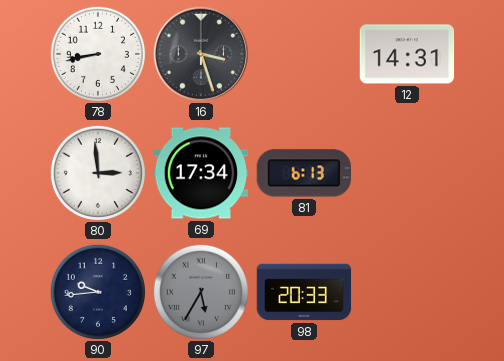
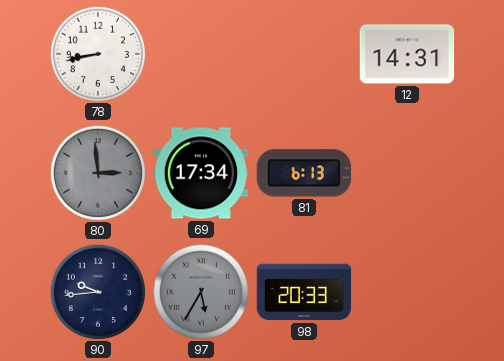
16: 3:27 -> none
80 dial: white -> grey
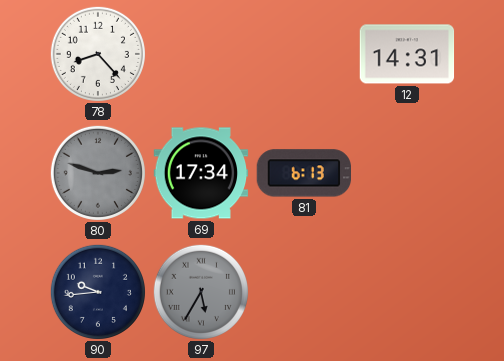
78: 8:43 -> 8:23
80: 2:59 -> 2:48
98: 20:33 -> none
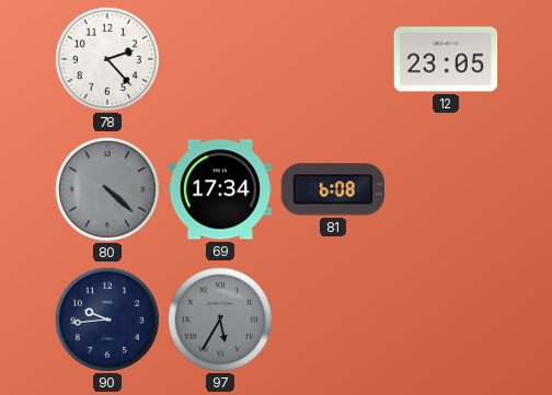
78: 8:23 -> 2:23
12: 14:31 -> 23:05
80: 2:48 -> 4:22
81: 6:13 -> 6:08
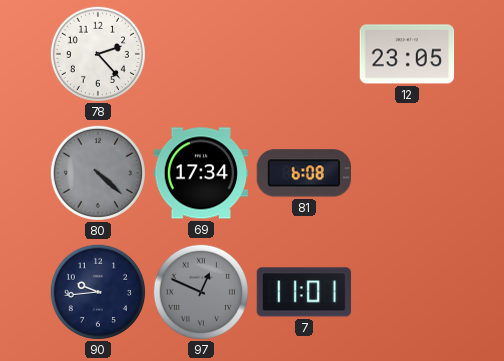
97: 5:35 -> 12:49
7: none -> 11:01
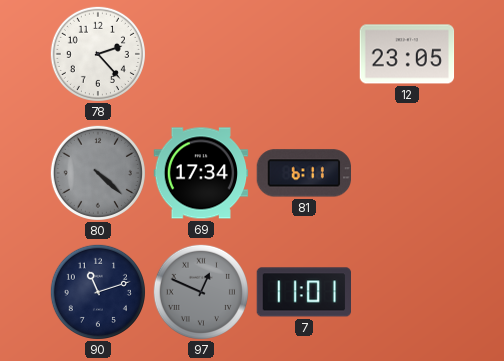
81: 6:08 -> 6:11
90: 9:44 -> 11:12
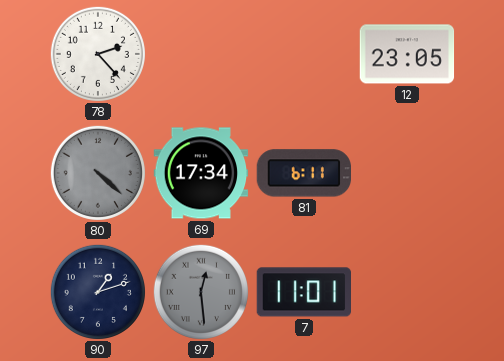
90: 11:12 -> 1:12
97: 12:49 -> 12:29
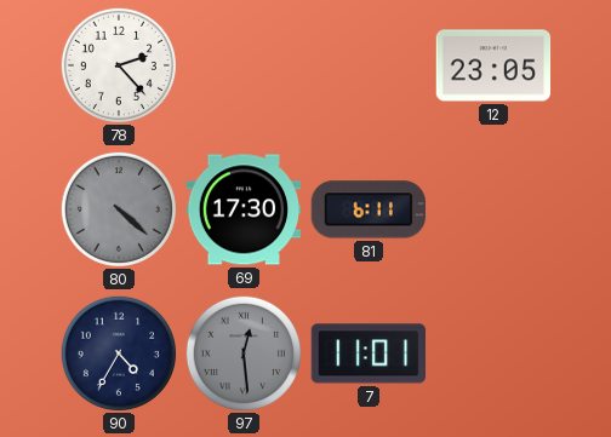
69: 17:34 -> 17:30
90: 1:12 -> 4:35
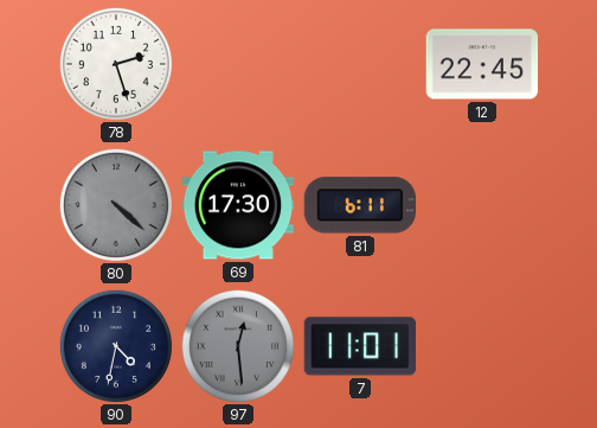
78: 2:23 -> 2:27
12: 23:05 -> 22:45
90: 4:35 -> 4:32
